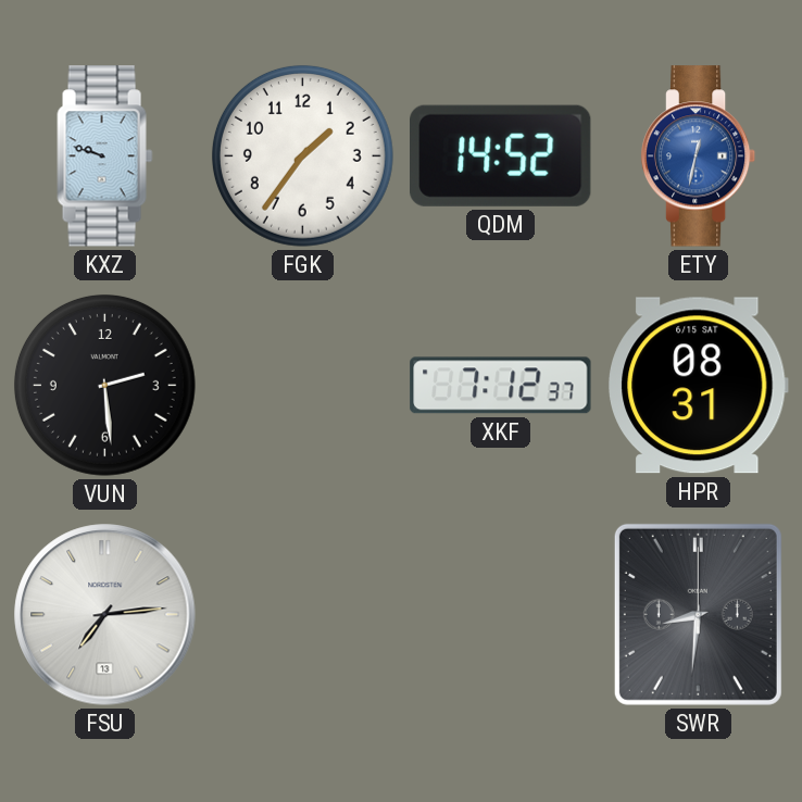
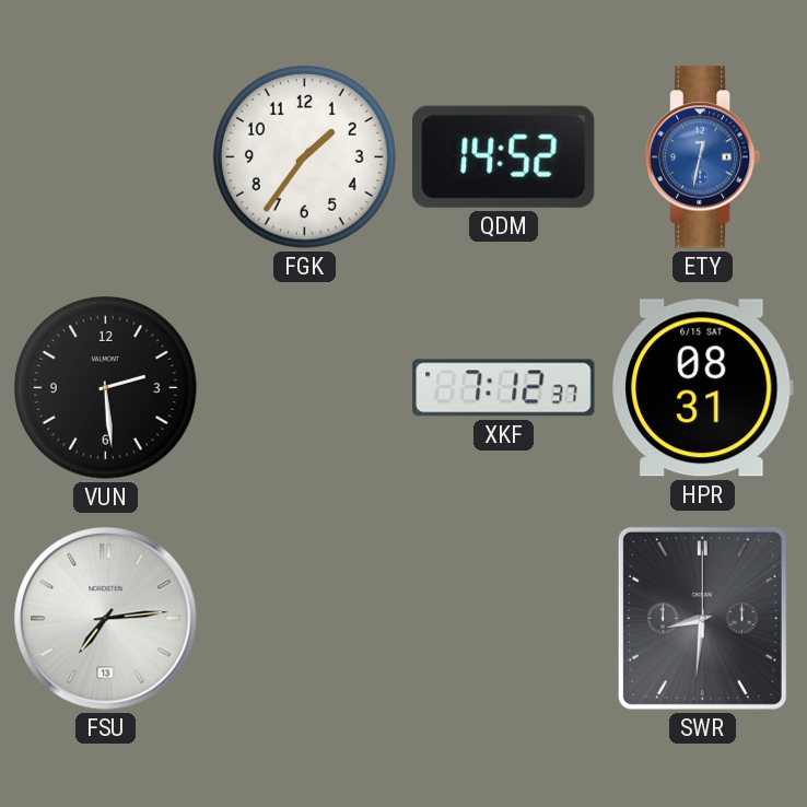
KXZ: 9:48 -> none
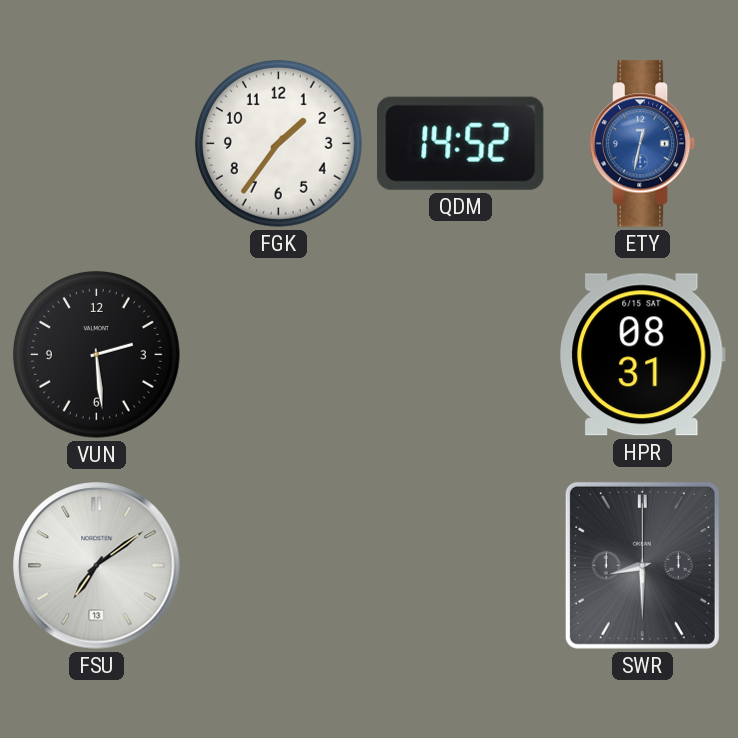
XKF: 7:12 -> none
FSU: 7:14 -> 7:09
SWR: 8:31 -> 8:30
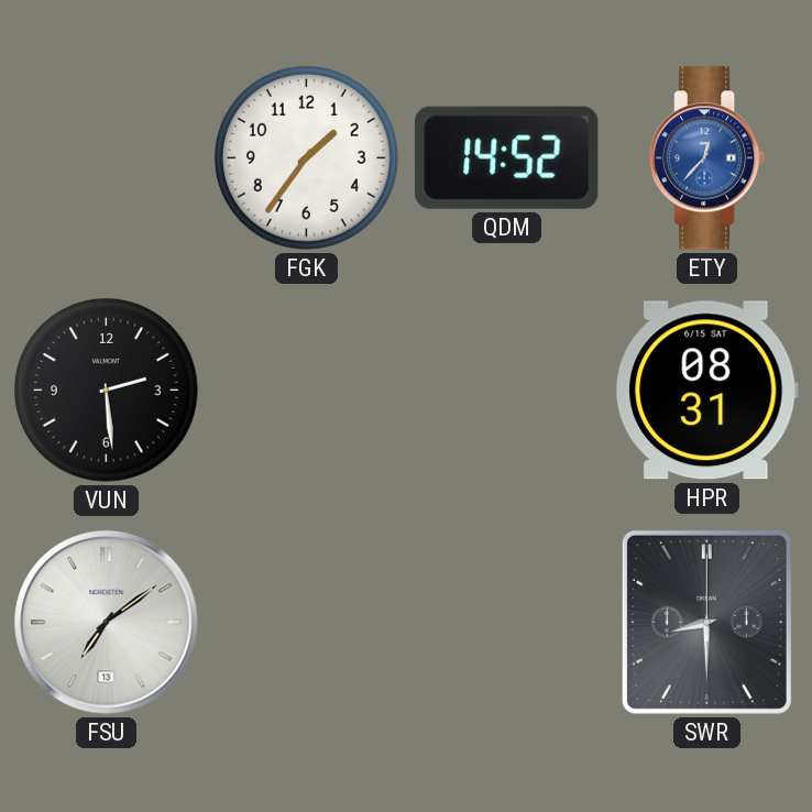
ETY: 12:32 -> 12:37
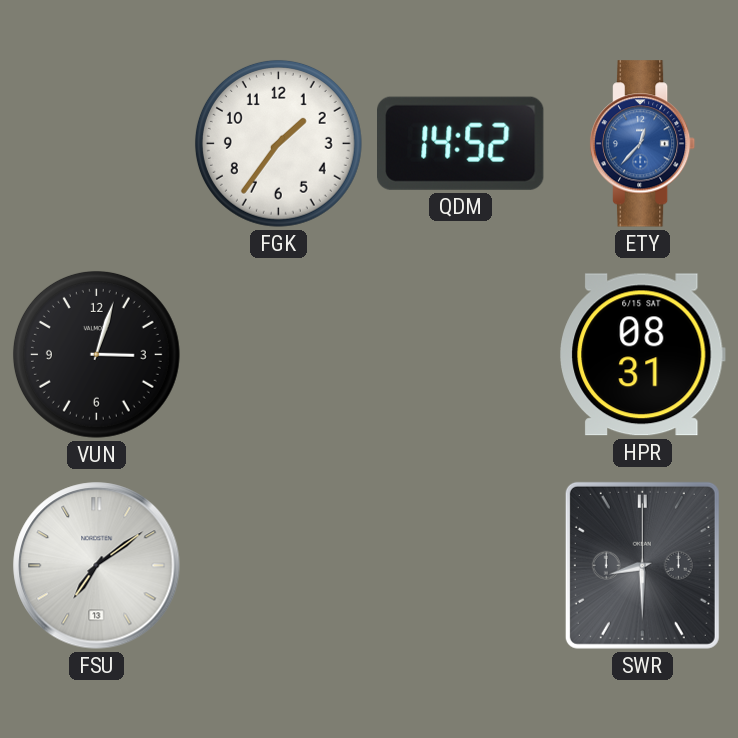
VUN: 2:29 -> 3:03
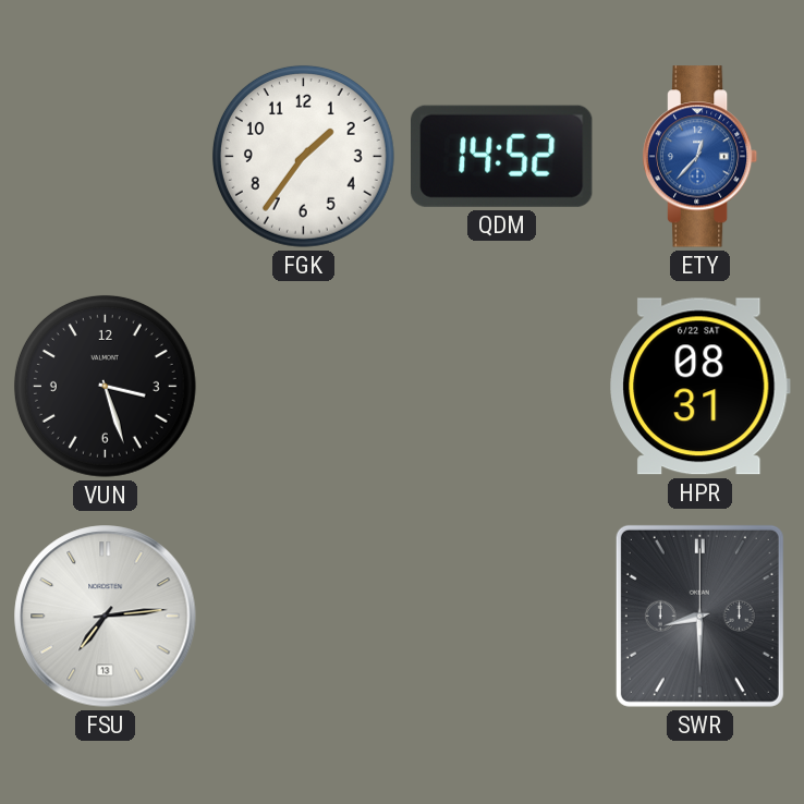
VUN: 3:03 -> 3:27
HPR date: 6/15 SAT -> 6/22 SAT
FSU: 7:09 -> 7:14
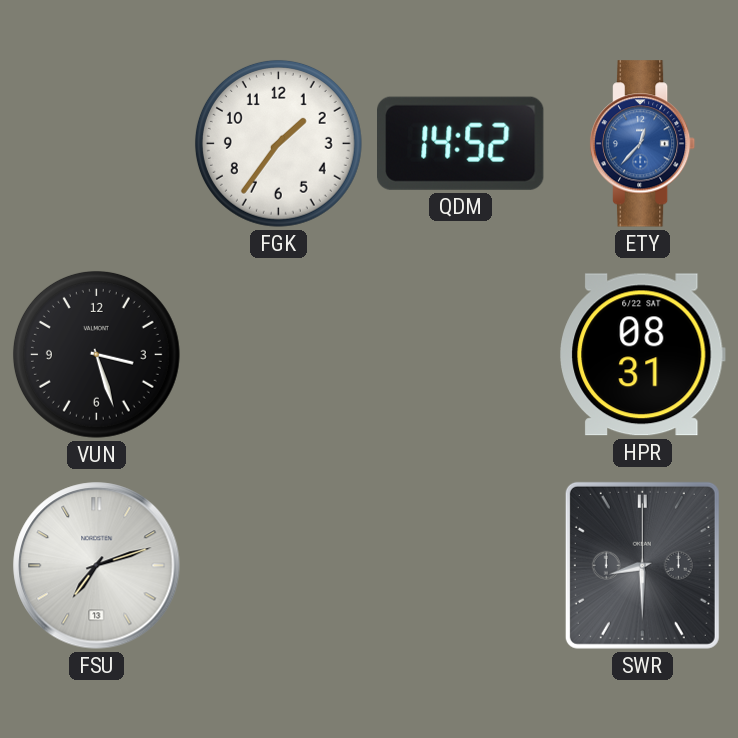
FSU: 7:14 -> 7:12
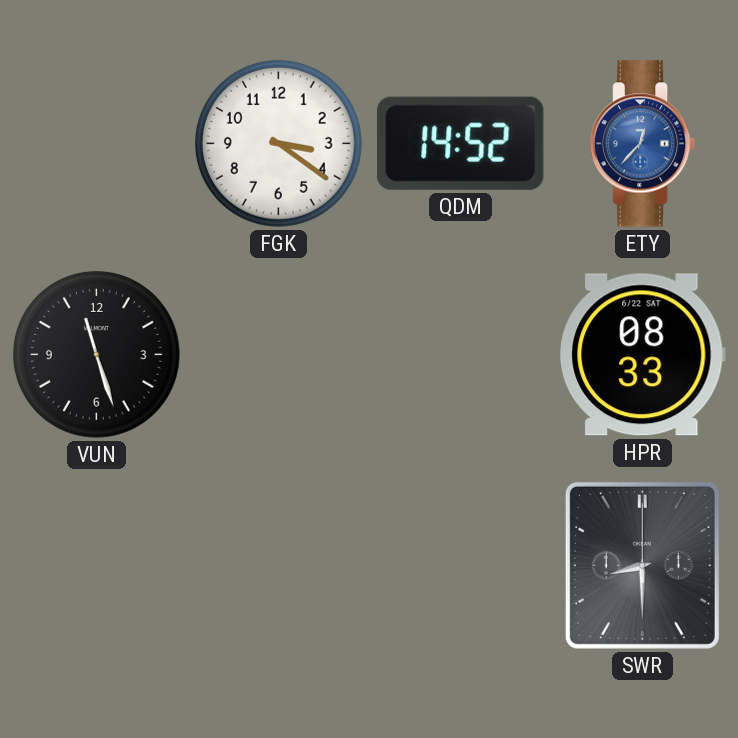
FGK: 1:36 -> 3:21
VUN: 3:27 -> 11:27
HPR: 08:31 -> 08:33
FSU: 7:12 -> none
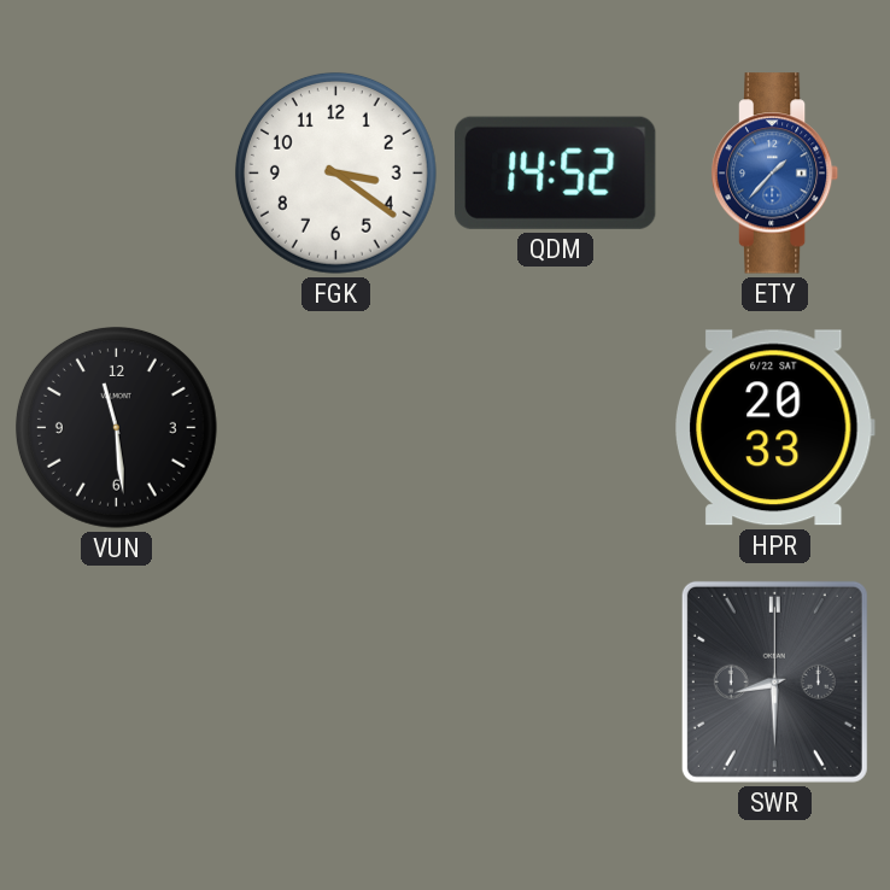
ETY: 12:37 -> 1:37
VUN: 11:27 -> 11:29
HPR: 08:33 -> 20:33
